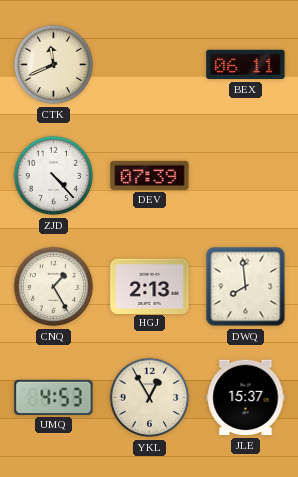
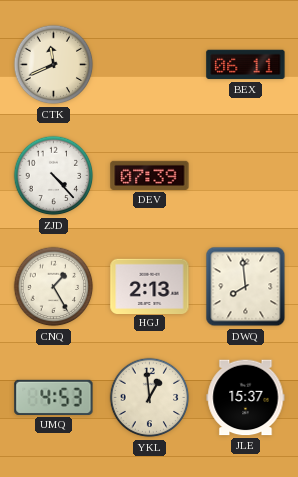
YKL: 12:55 -> 12:59
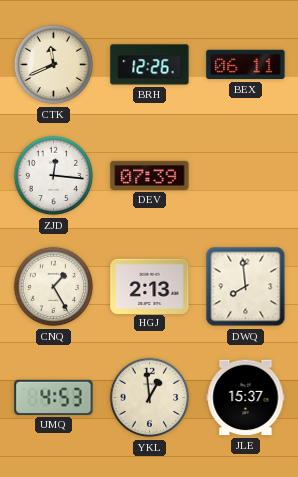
BRH: none -> 12:26
ZJD: 4:23 -> 12:16
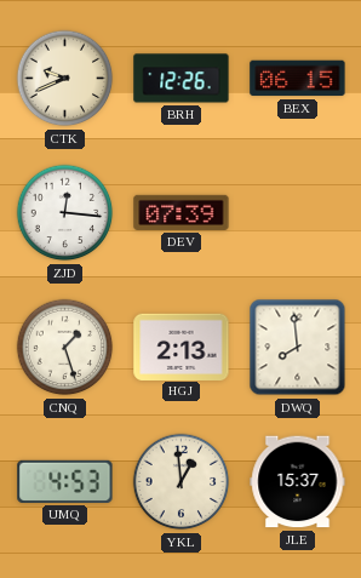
CTK: 11:41 -> 9:41
BEX: 06:11 -> 06:15
CNQ: 1:25 -> 1:27
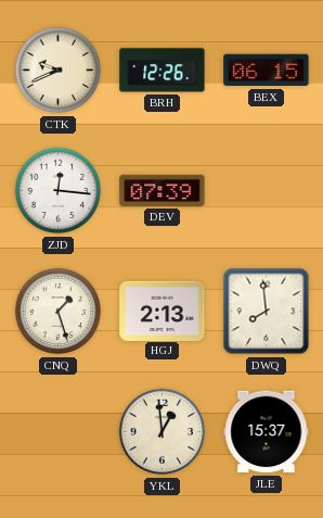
UMQ: 4:53 -> none
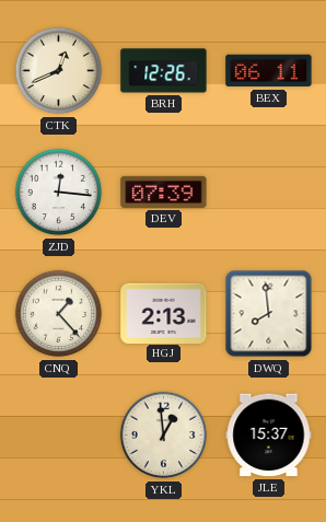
CTK: 9:41 -> 12:41
BEX: 06:15 -> 06:11
CNQ: 1:27 -> 1:23
